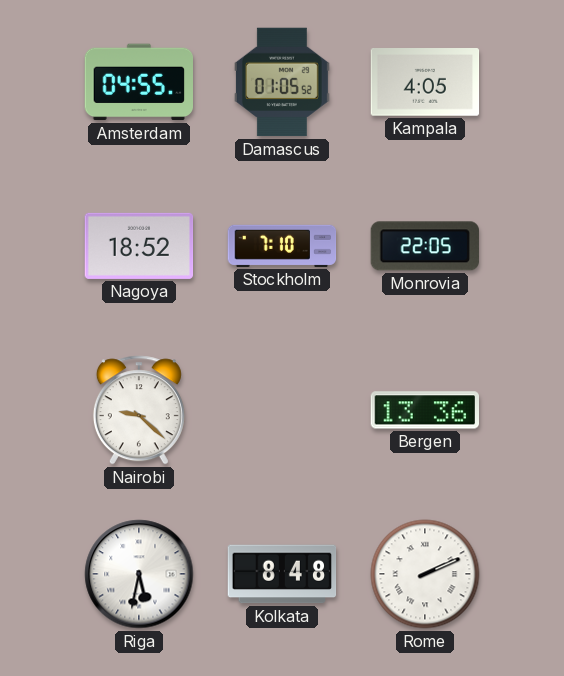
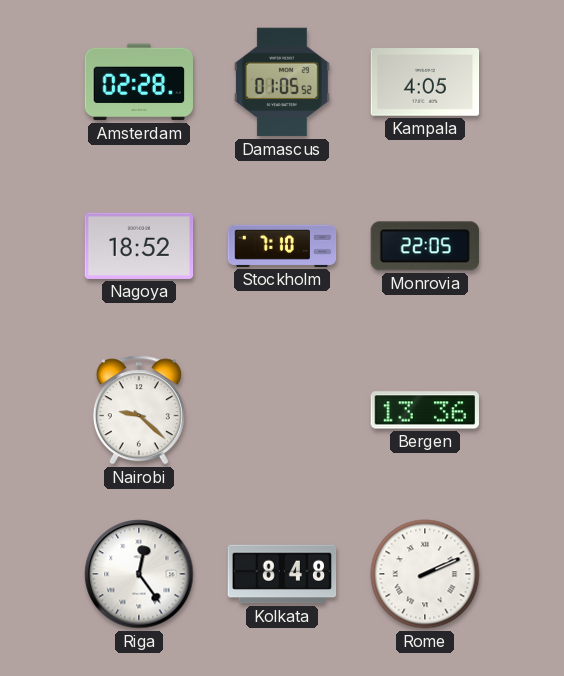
Amsterdam: 04:55 -> 02:28
Riga: 5:32 -> 12:24
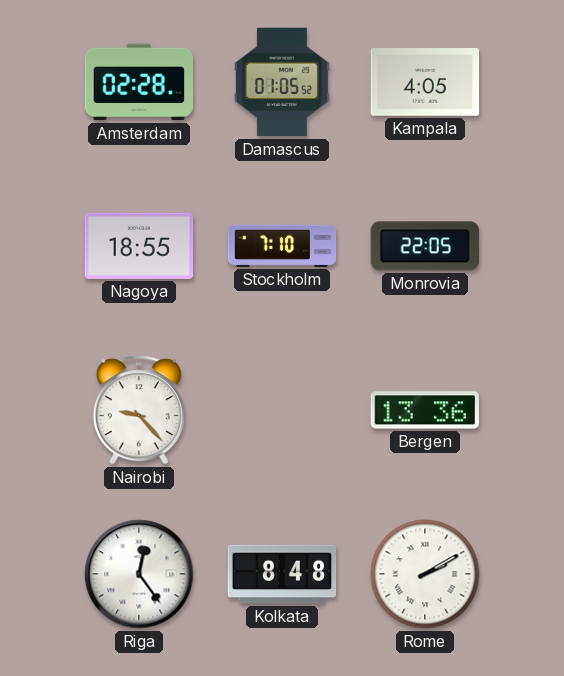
Nagoya: 18:52 -> 18:55
Nairobi: 9:22 -> 9:23
Rome: 2:11 -> 2:10
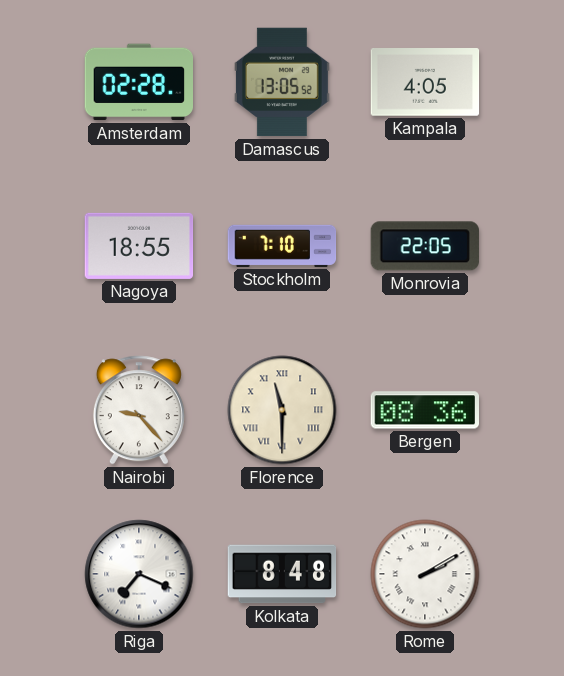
Damascus: 01:05 -> 13:05
Florence: none -> 11:30
Bergen: 13:36 -> 08:36
Riga: 12:24 -> 7:19
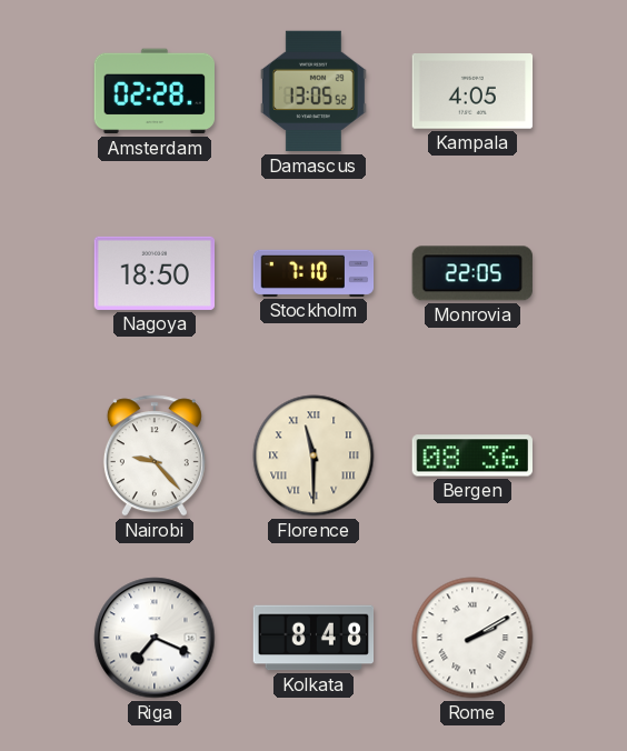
Nagoya: 18:55 -> 18:50
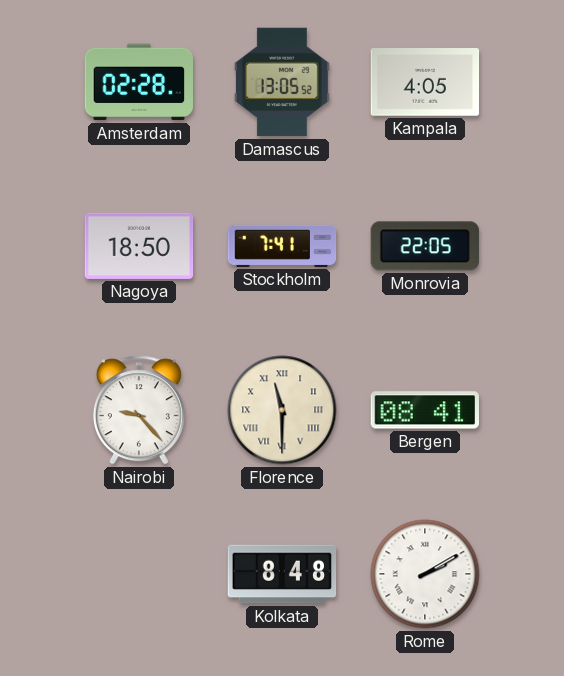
Stockholm: 7:10 -> 7:41
Bergen: 08:36 -> 08:41
Riga: 7:19 -> none
